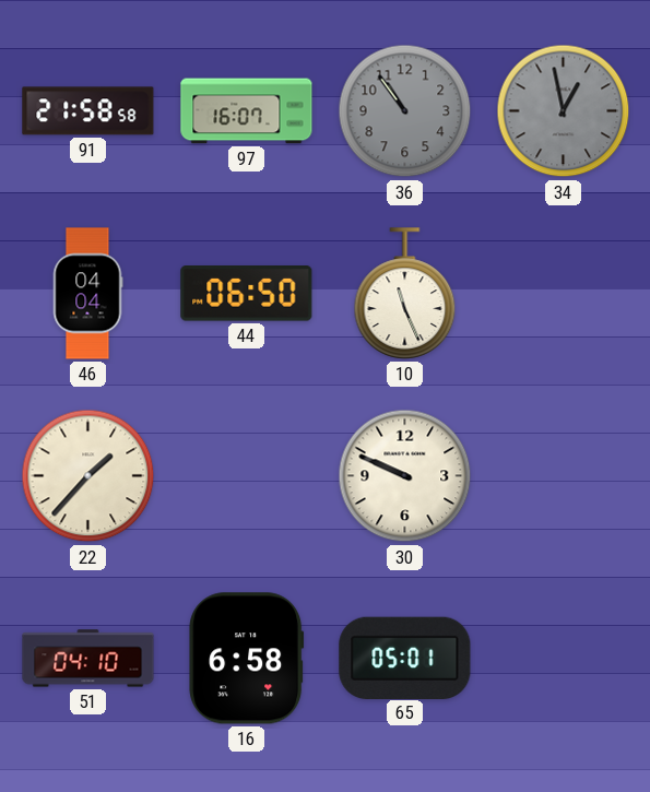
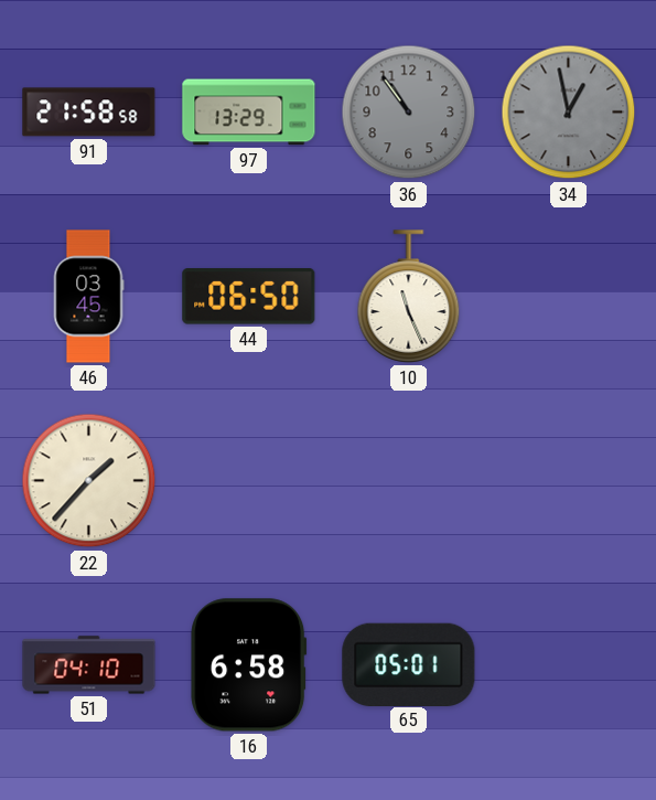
97: 16:07 -> 13:29
46: 04:04 -> 03:45
30: 9:49 -> none
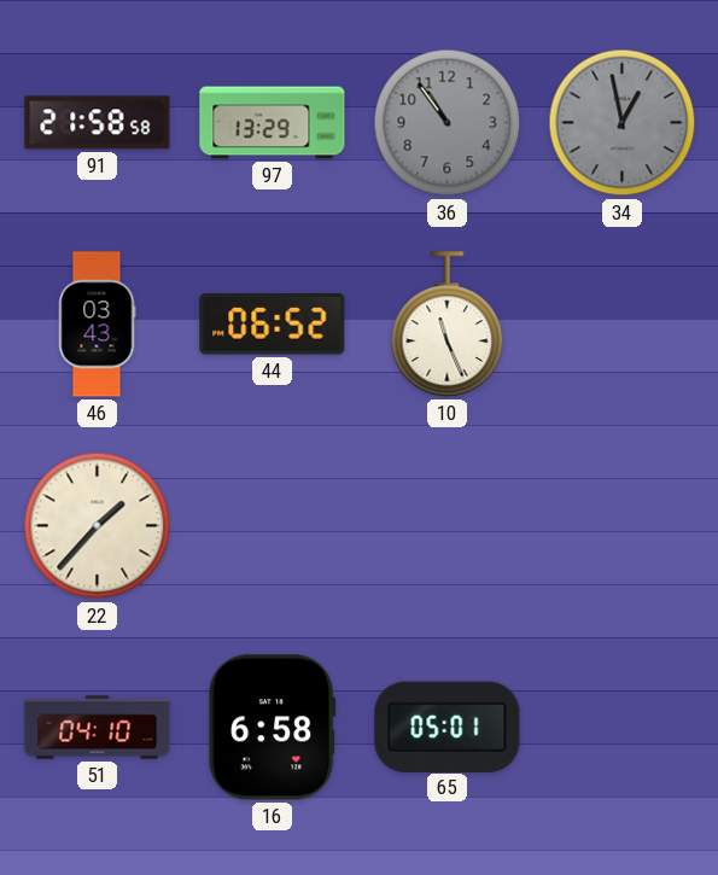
46: 03:45 -> 03:43
44: 06:50 -> 06:52
